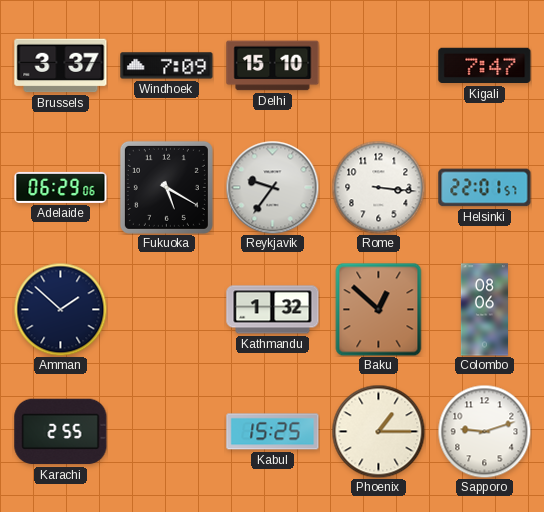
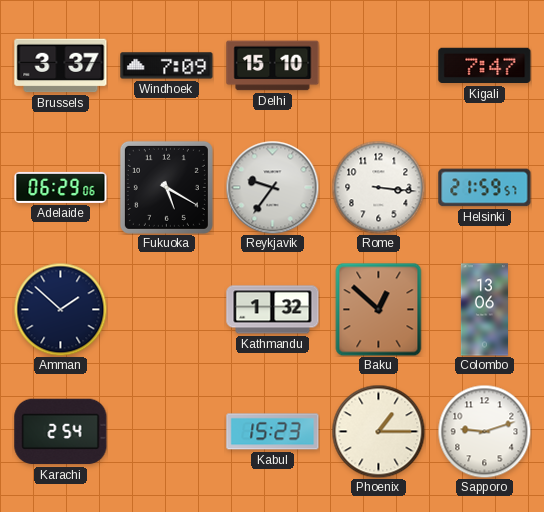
Helsinki: 22:01 -> 21:59
Colombo: 08:06 -> 13:06
Karachi: 2:55 -> 2:54
Kabul: 15:25 -> 15:23
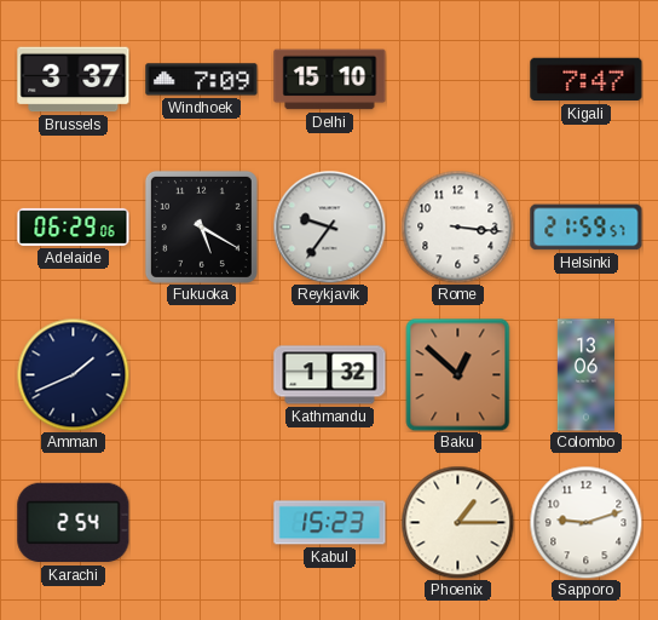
Amman: 1:52 -> 1:41
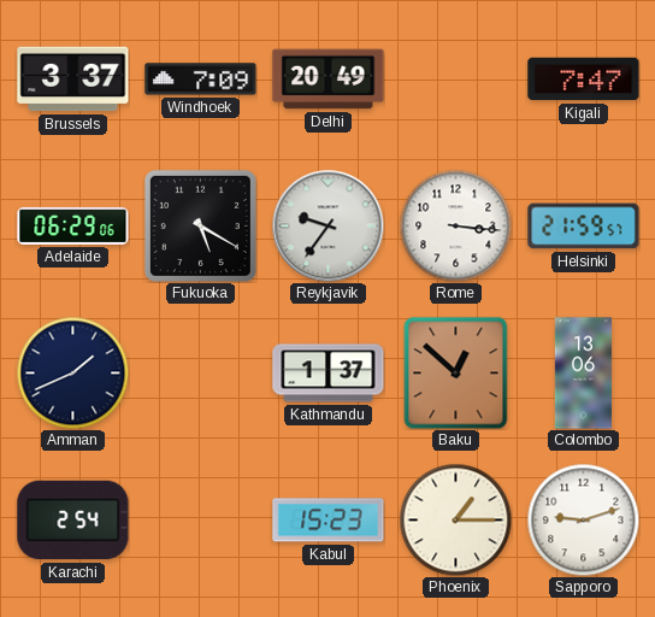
Delhi: 15:10 -> 20:49
Kathmandu: 1:32 -> 1:37
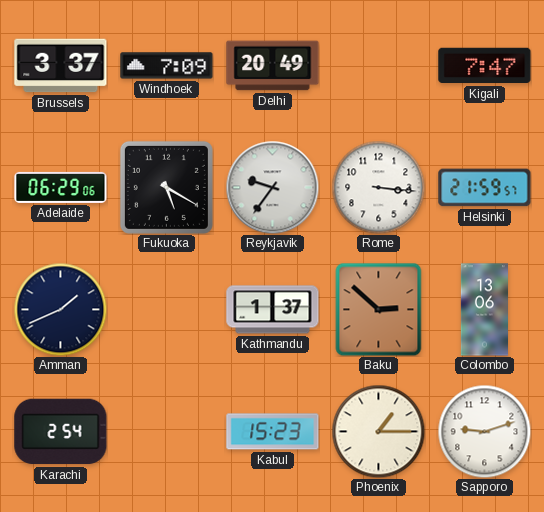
Baku: 12:52 -> 2:52
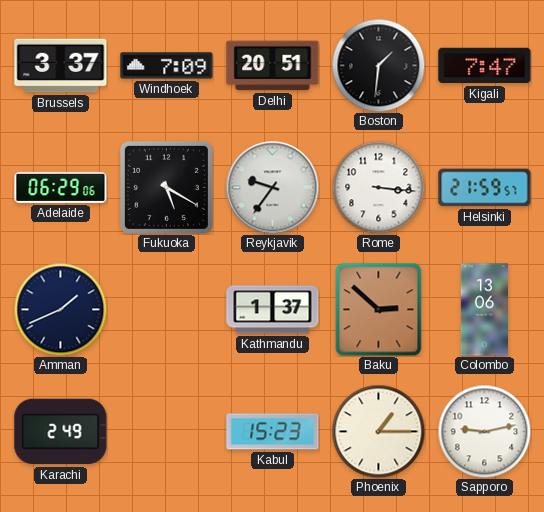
Delhi: 20:49 -> 20:51
Boston: none -> 1:31
Karachi: 2:54 -> 2:49
Sapporo: 9:12 -> 9:13
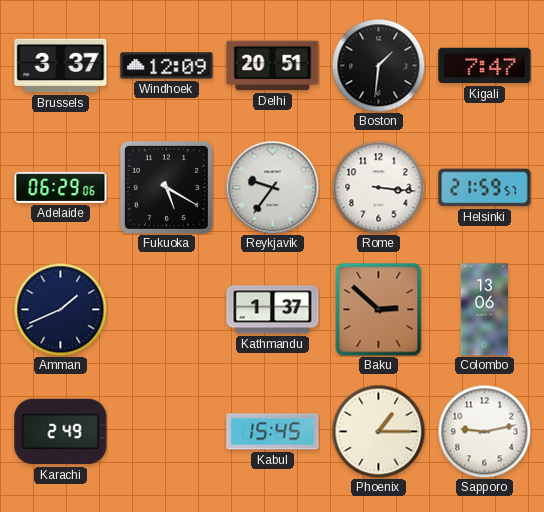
Windhoek: 7:09 -> 12:09
Kabul: 15:23 -> 15:45
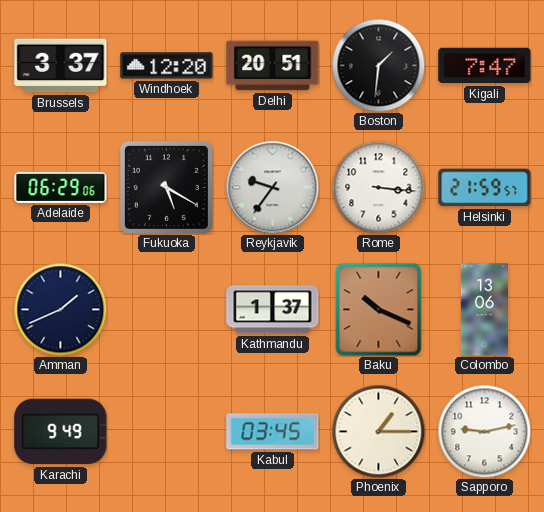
Windhoek: 12:09 -> 12:20
Baku: 2:52 -> 10:19
Karachi: 2:49 -> 9:49
Kabul: 15:45 -> 03:45
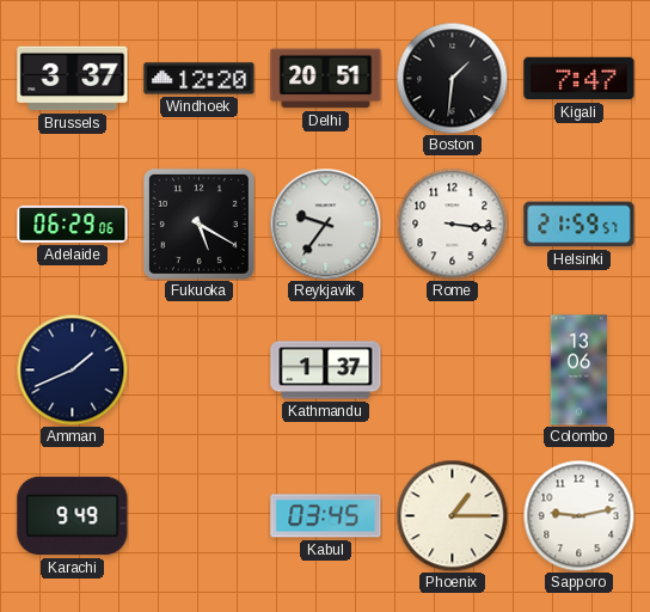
Baku: 10:19 -> none
